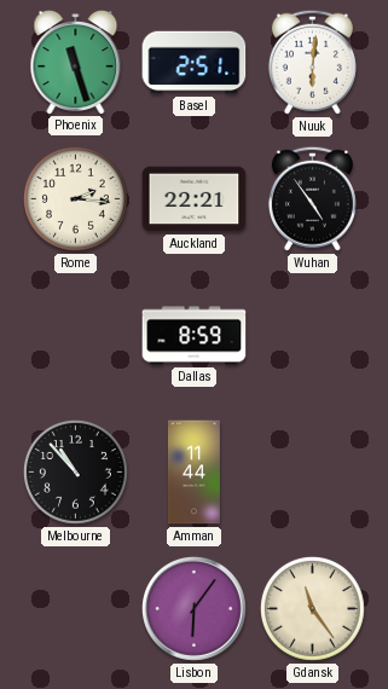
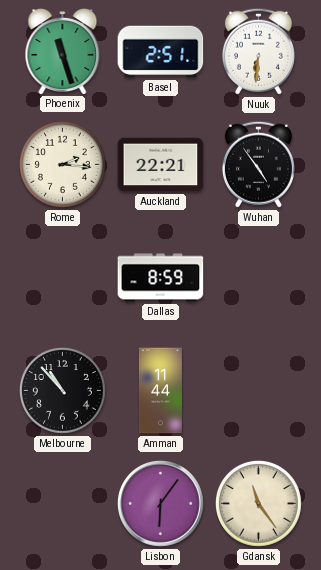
Nuuk: 6:01 -> 6:31
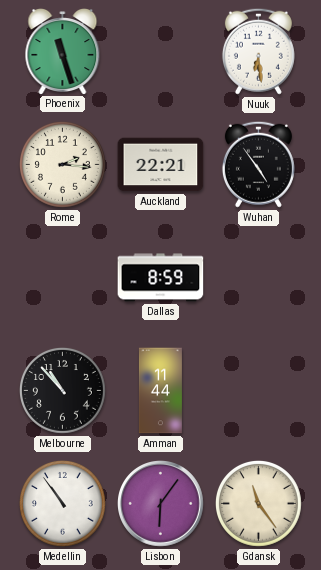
Basel: 2:51 -> none
Nuuk: 6:31 -> 6:29
Medellin: none -> 10:54
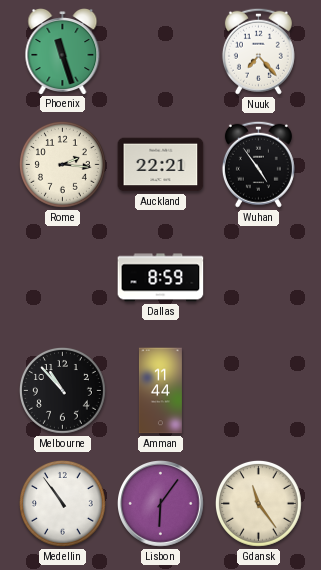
Nuuk: 6:29 -> 7:23
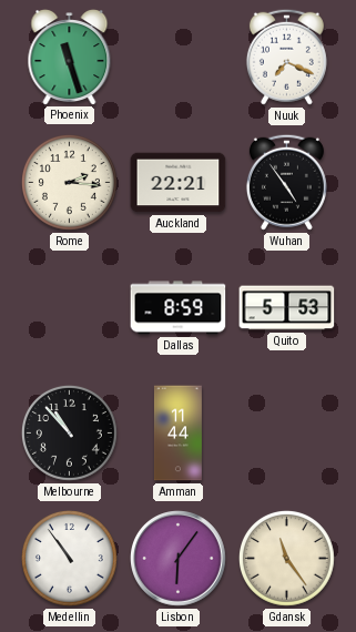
Nuuk: 7:23 -> 7:19
Quito: none -> 5:53
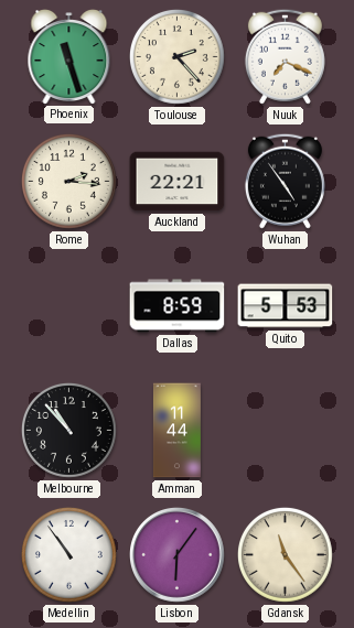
Toulouse: none -> 2:23
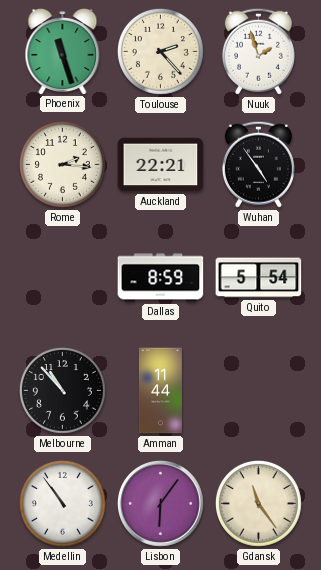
Nuuk: 7:19 -> 1:57
Quito: 5:53 -> 5:54
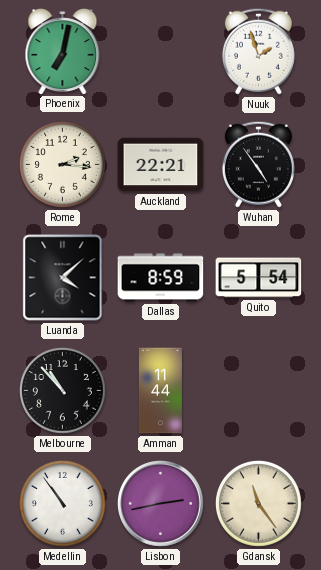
Phoenix: 11:27 -> 7:02
Toulouse: 2:23 -> none
Luanda: none -> 4:08
Lisbon: 6:06 -> 2:43
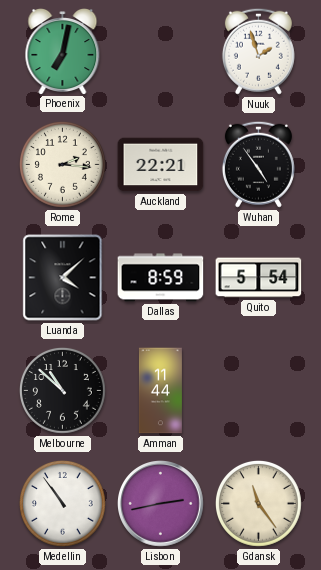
Melbourne: 10:53 -> 10:52
